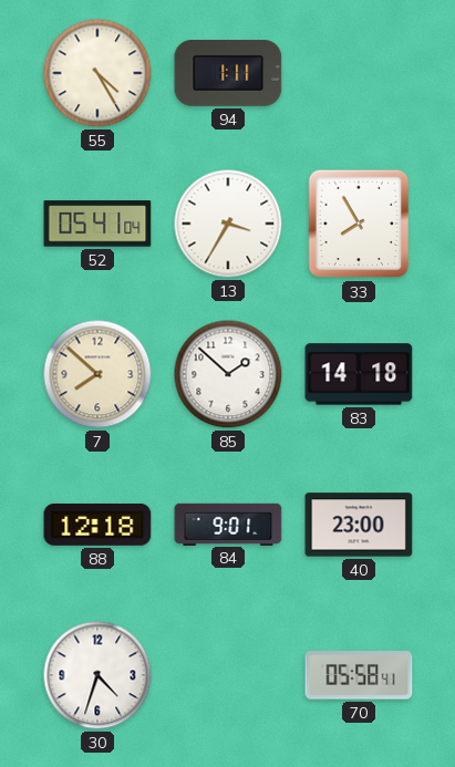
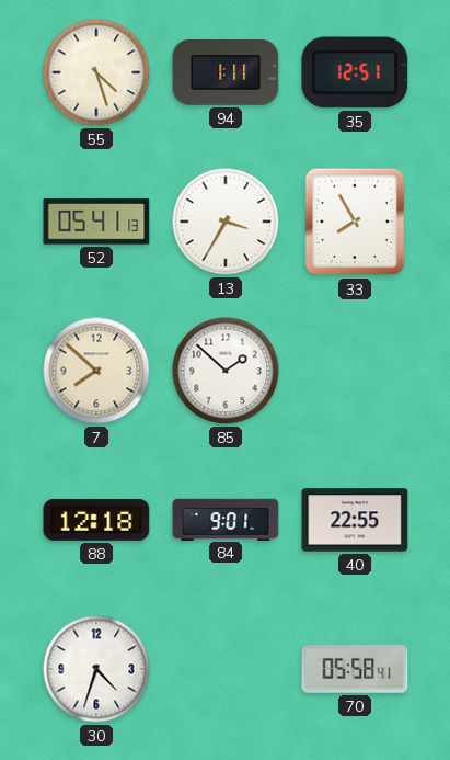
55: 4:25 -> 4:27
35: none -> 12:51
52: 05:41:04 -> 05:41:13
83: 14:18 -> none
40: 23:00 -> 22:55
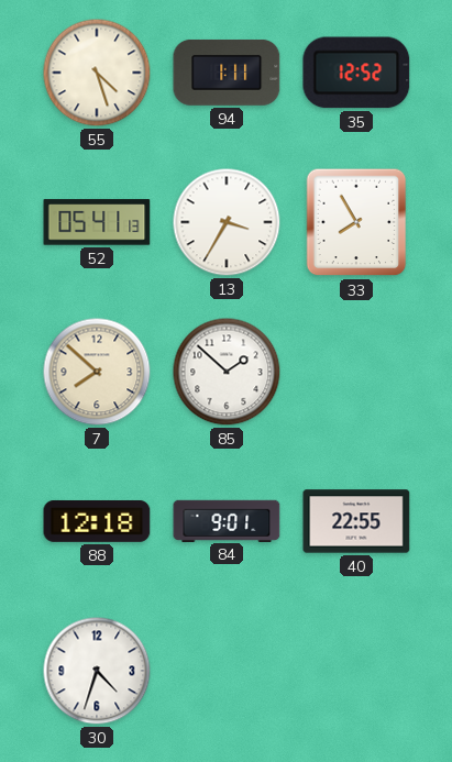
35: 12:51 -> 12:52
70: 05:58 -> none
